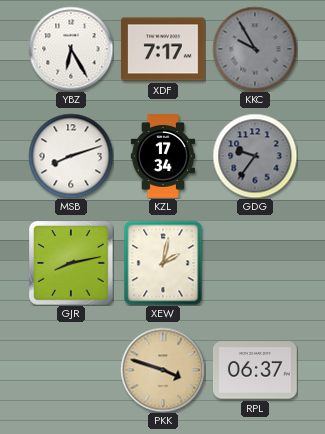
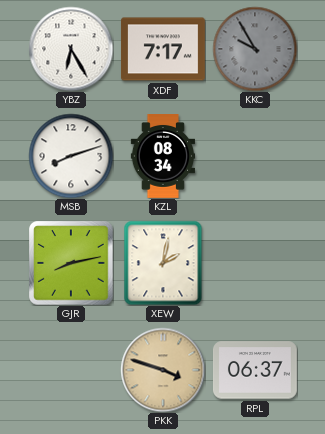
KZL: 17:34 -> 08:34
GDG: 9:36 -> none
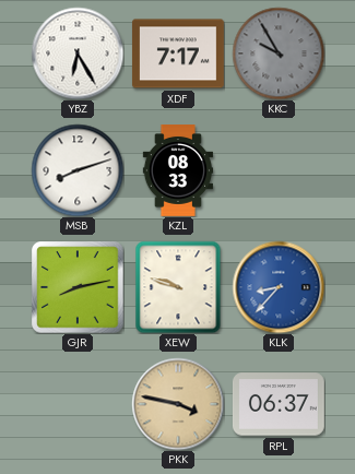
KZL: 08:34 -> 08:33
XEW: 2:02 -> 9:48
KLK: none -> 8:37
PKK: 3:48 -> 3:47
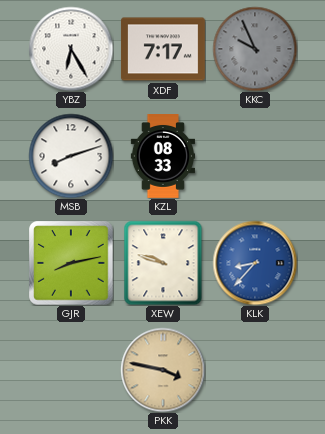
KKC: 9:55 -> 9:56
RPL: 06:37 -> none
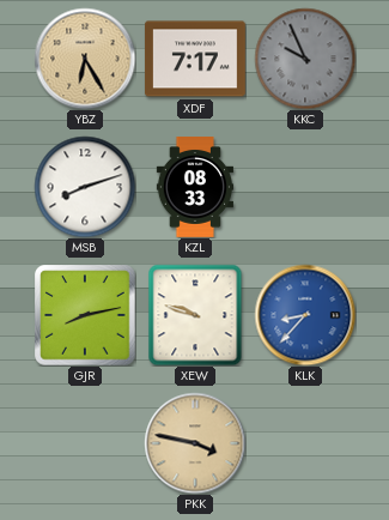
YBZ dial: white -> champagne
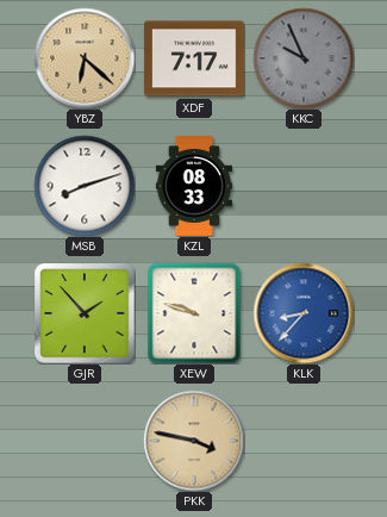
YBZ: 6:25 -> 6:22
GJR: 8:13 -> 1:53
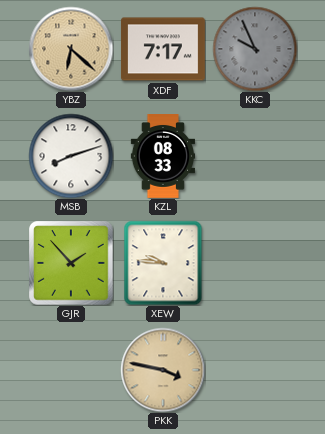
XEW: 9:48 -> 9:46
KLK: 8:37 -> none
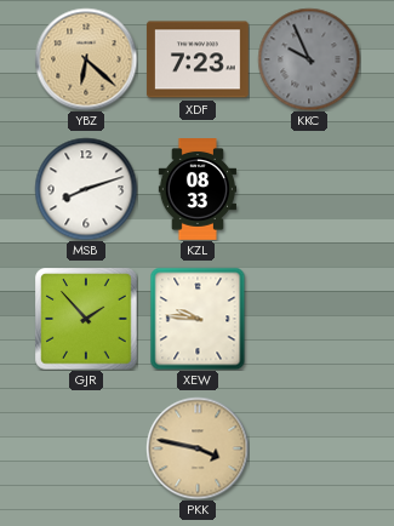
XDF: 7:17 -> 7:23
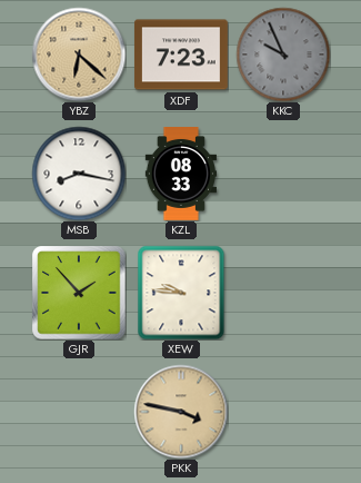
MSB: 8:12 -> 8:17
